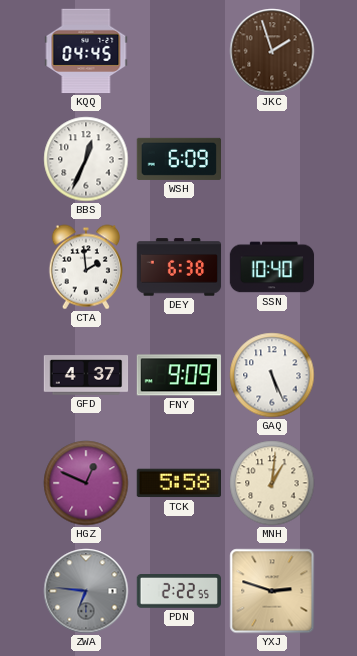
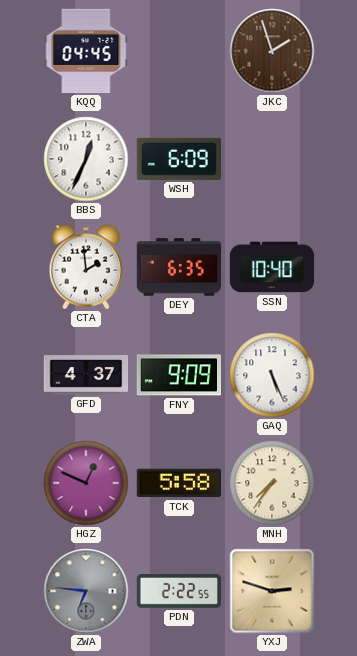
DEY: 6:38 -> 6:35
MNH: 1:01 -> 7:36
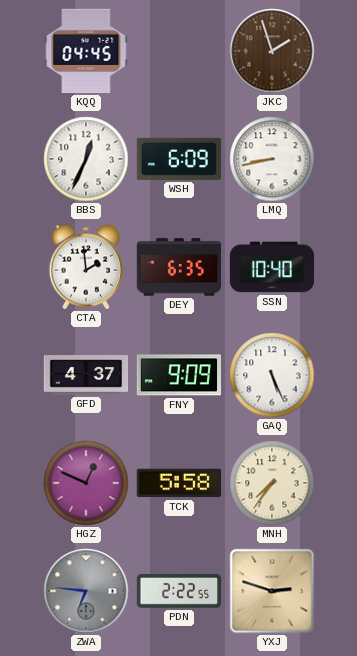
LMQ: none -> 8:43
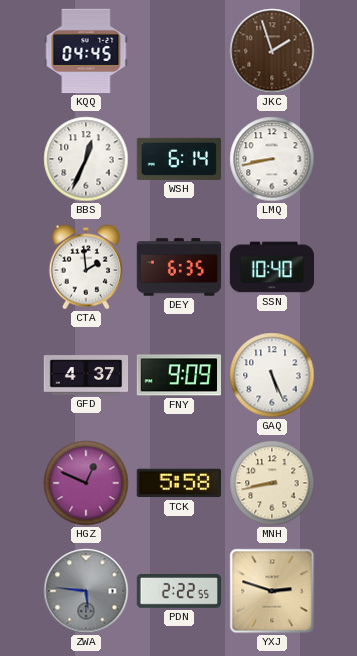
WSH: 6:09 -> 6:14
MNH: 7:36 -> 8:43
ZWA: 6:46 -> 5:46
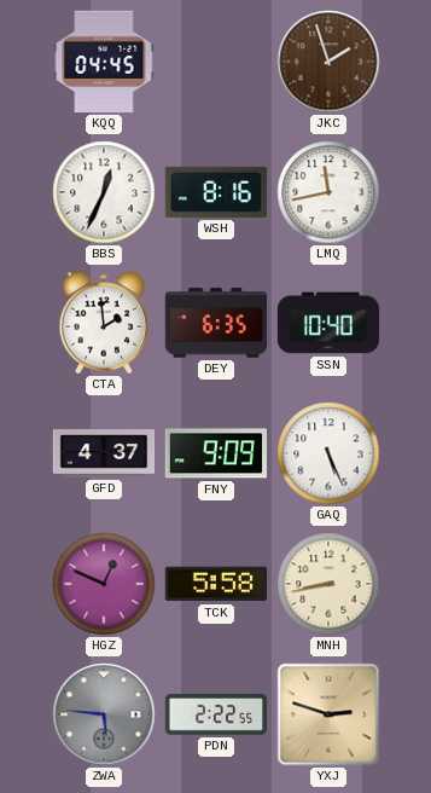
WSH: 6:14 -> 8:16
LMQ: 8:43 -> 11:43
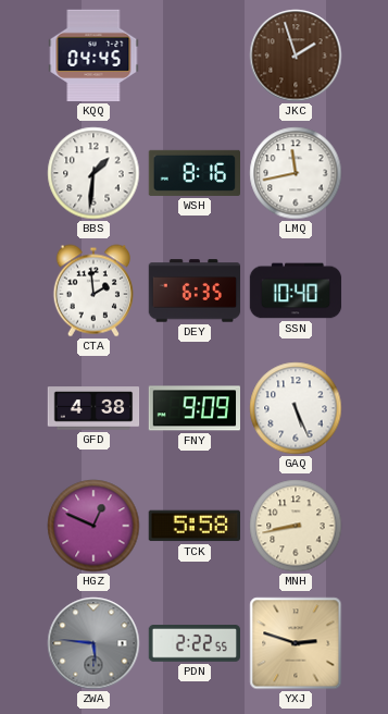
BBS: 12:34 -> 1:31
GFD: 4:37 -> 4:38
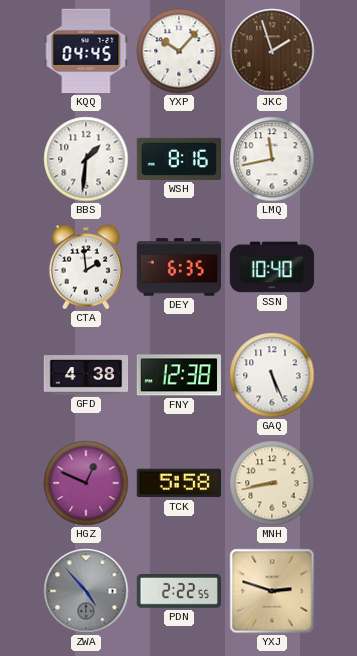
YXP: none -> 10:07
FNY: 9:09 -> 12:38
ZWA: 5:46 -> 4:53
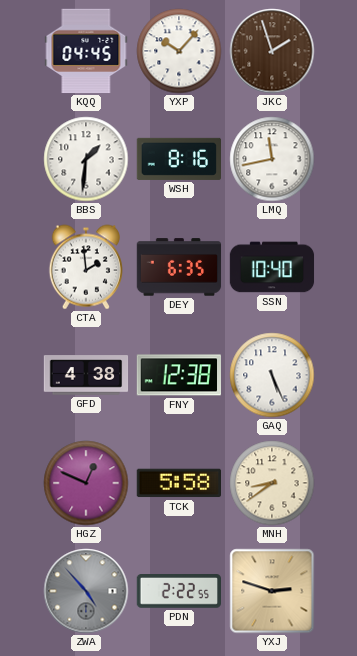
MNH: 8:43 -> 8:39
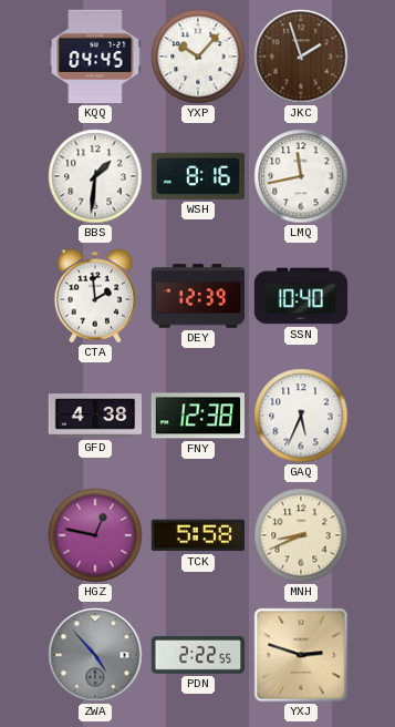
DEY: 6:35 -> 12:39
GAQ: 5:26 -> 5:34
HGZ: 12:49 -> 12:47
MNH: 8:39 -> 8:41
